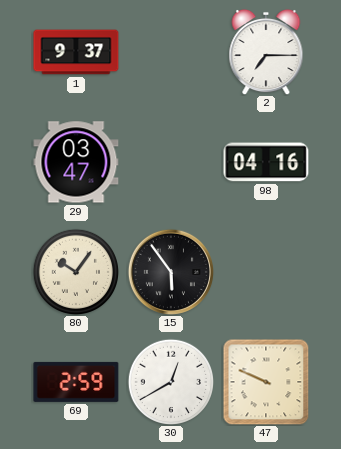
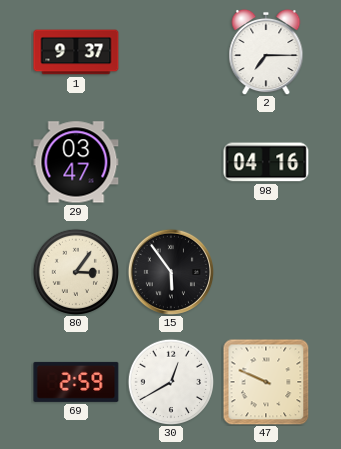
80: 10:06 -> 3:06
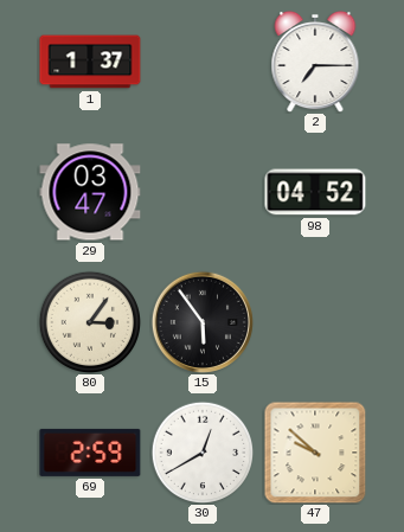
1: 9:37 -> 1:37
98: 04:16 -> 04:52
47: 9:49 -> 9:52
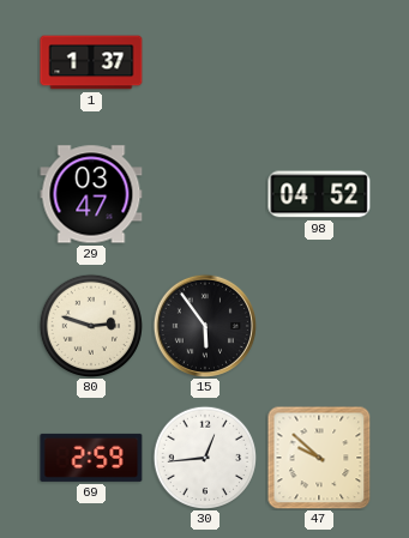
2: 7:15 -> none
80: 3:06 -> 2:48
30: 12:40 -> 12:44
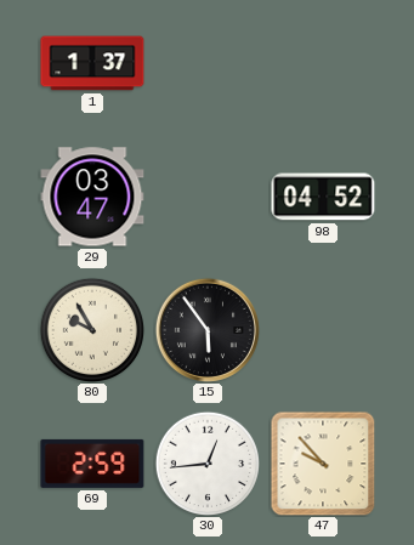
80: 2:48 -> 9:55
47: 9:52 -> 9:53
